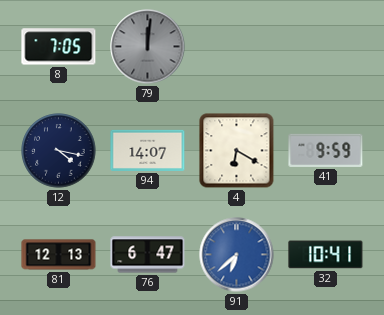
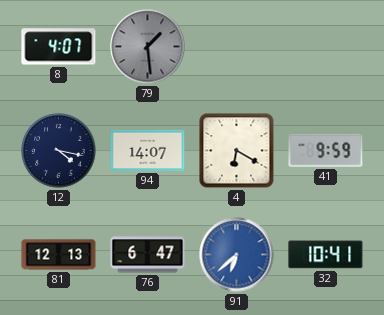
8: 7:05 -> 4:07
79: 12:01 -> 1:29
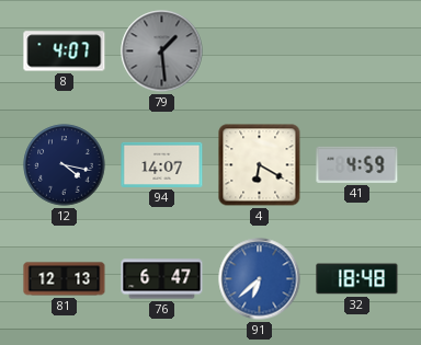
41: 9:59 -> 4:59
32: 10:41 -> 18:48
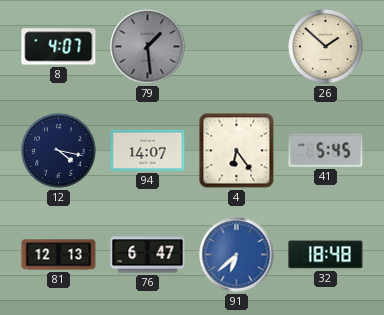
26: none -> 1:52
4: 6:20 -> 6:24
41: 4:59 -> 5:45
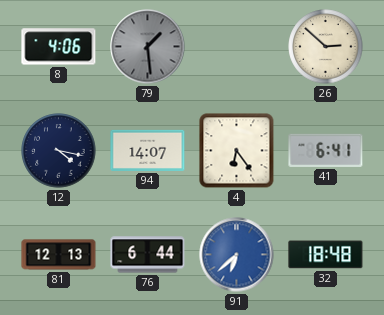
8: 4:07 -> 4:06
26: 1:52 -> 2:52
41: 5:45 -> 6:41
76: 6:47 -> 6:44
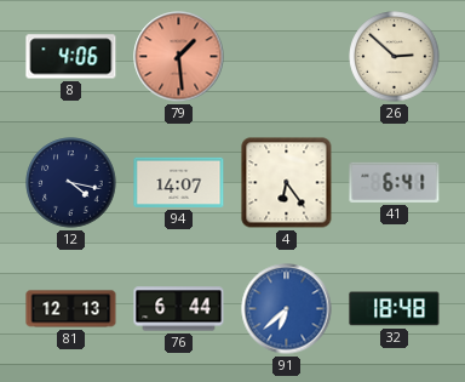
79 dial: grey -> salmon
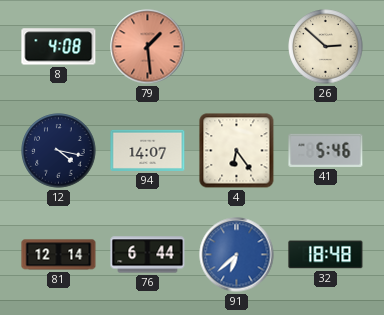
8: 4:06 -> 4:08
41: 6:41 -> 5:46
81: 12:13 -> 12:14
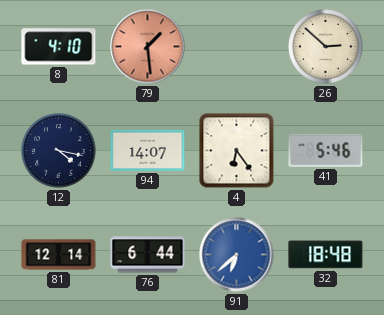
8: 4:08 -> 4:10
